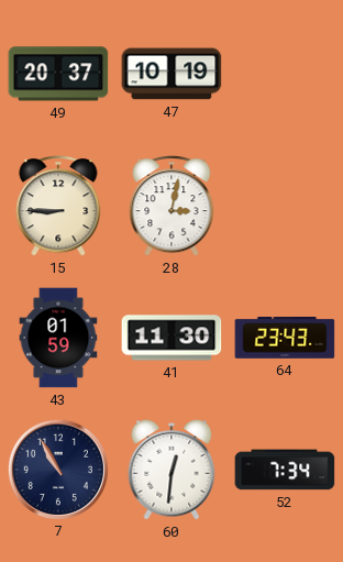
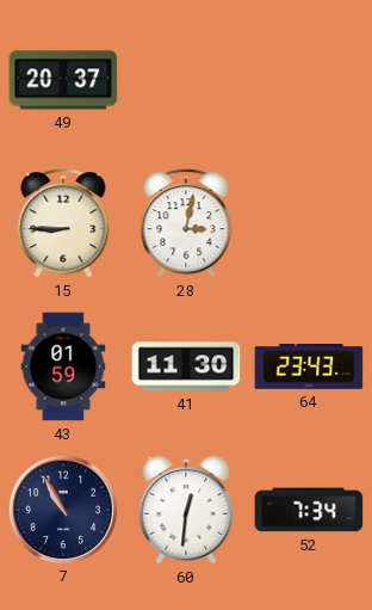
47: 10:19 -> none
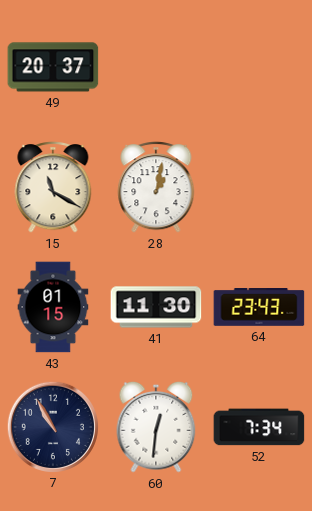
15: 8:45 -> 11:20
28: 3:02 -> 1:02
43: 01:59 -> 01:15
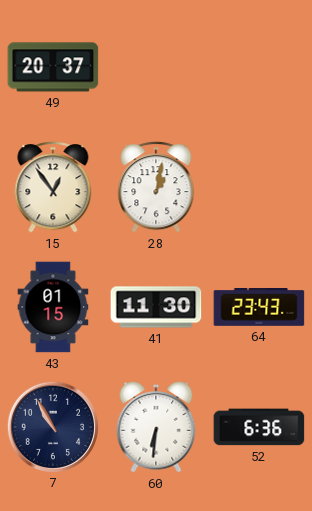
15: 11:20 -> 12:54
60: 12:31 -> 6:31
52: 7:34 -> 6:36
